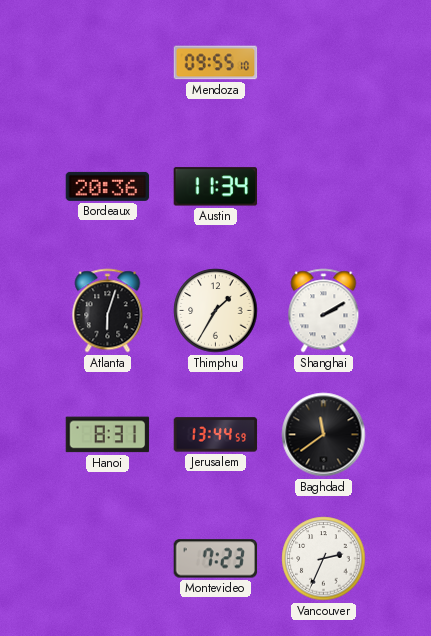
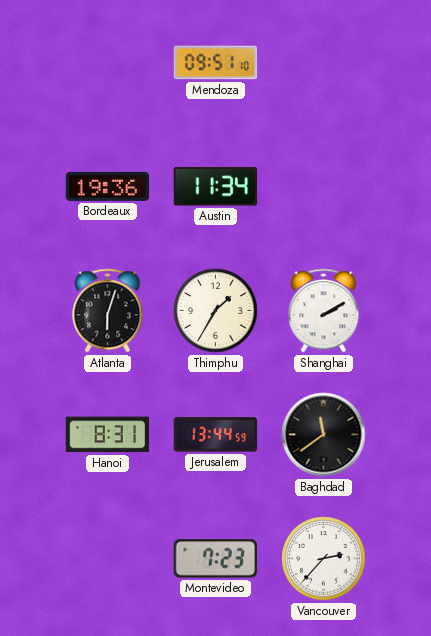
Mendoza: 09:55 -> 09:51
Bordeaux: 20:36 -> 19:36
Vancouver: 2:34 -> 2:37
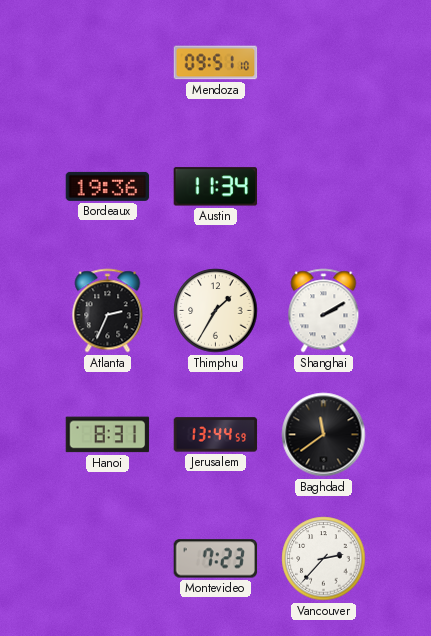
Atlanta: 6:03 -> 2:34
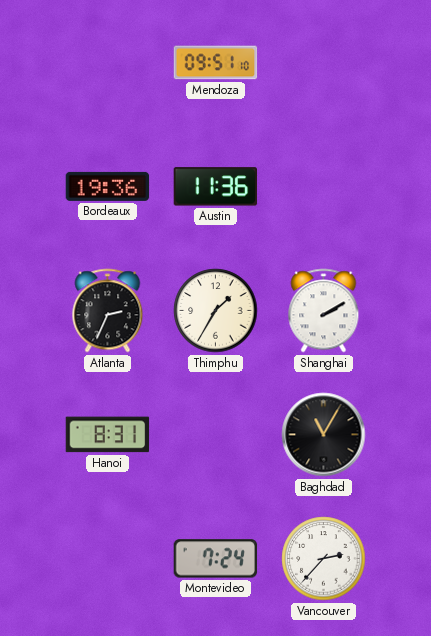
Austin: 11:34 -> 11:36
Jerusalem: 13:44 -> none
Baghdad: 11:39 -> 11:05
Montevideo: 7:23 -> 7:24
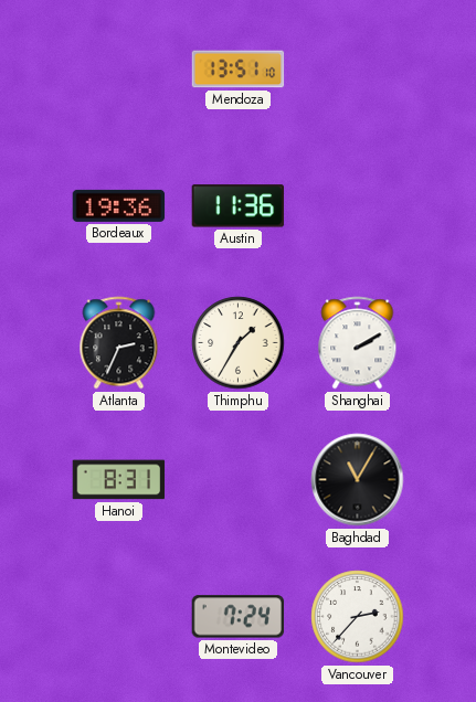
Mendoza: 09:51 -> 13:51
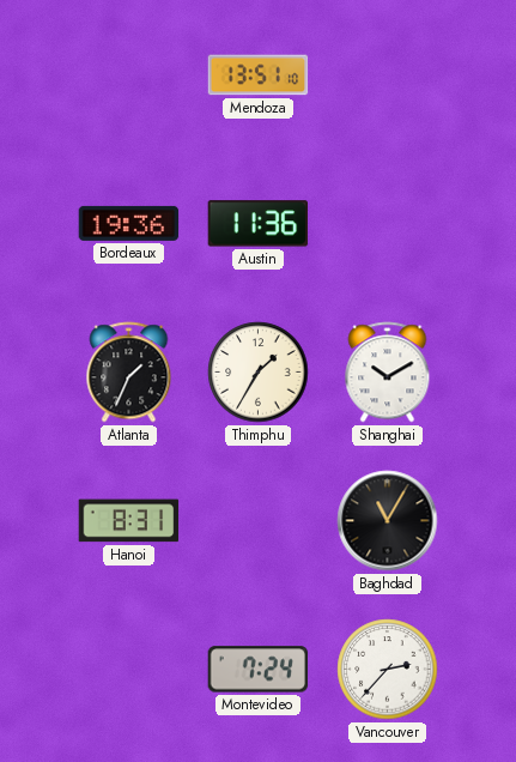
Atlanta: 2:34 -> 1:34
Shanghai: 2:10 -> 10:10
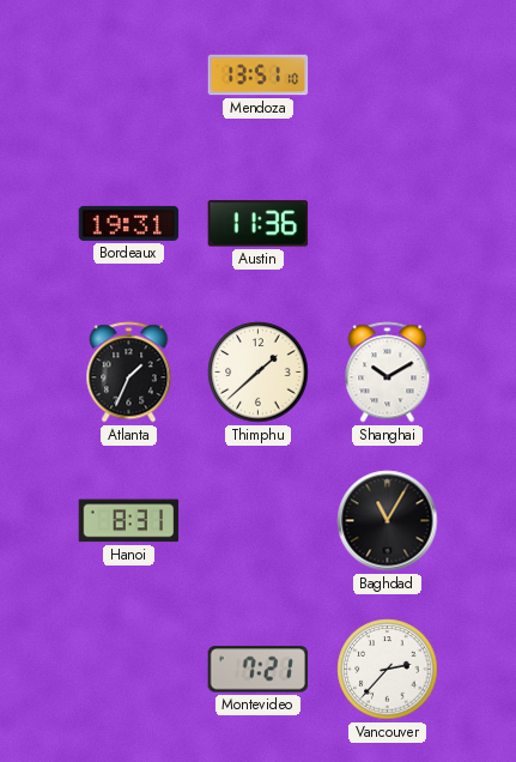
Bordeaux: 19:36 -> 19:31
Thimphu: 1:35 -> 1:38
Montevideo: 7:24 -> 7:21
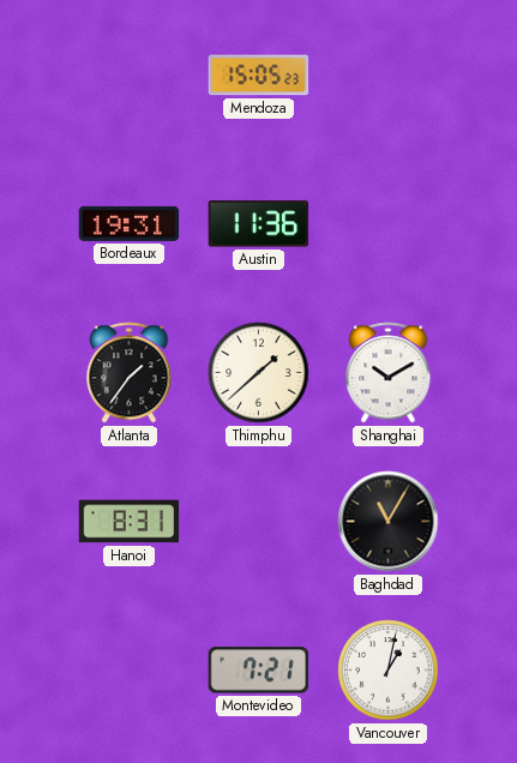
Mendoza: 13:51 -> 15:05
Atlanta: 1:34 -> 1:36
Vancouver: 2:37 -> 1:02
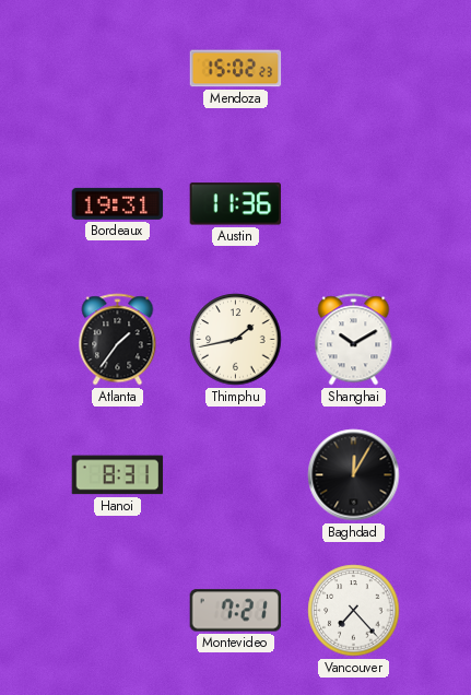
Mendoza: 15:05 -> 15:02
Thimphu: 1:38 -> 1:43
Baghdad: 11:05 -> 12:05
Vancouver: 1:02 -> 7:23
